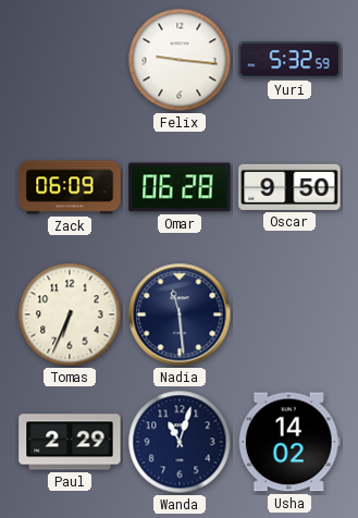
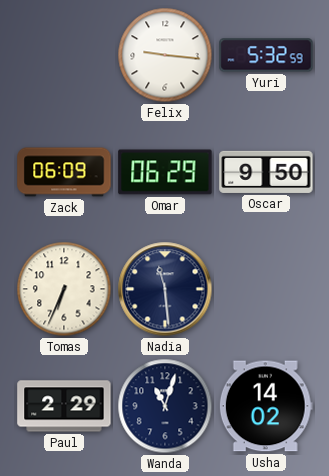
Omar: 06:28 -> 06:29
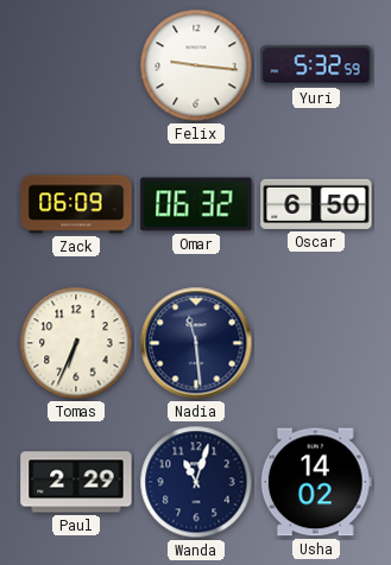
Omar: 06:29 -> 06:32
Oscar: 9:50 -> 6:50
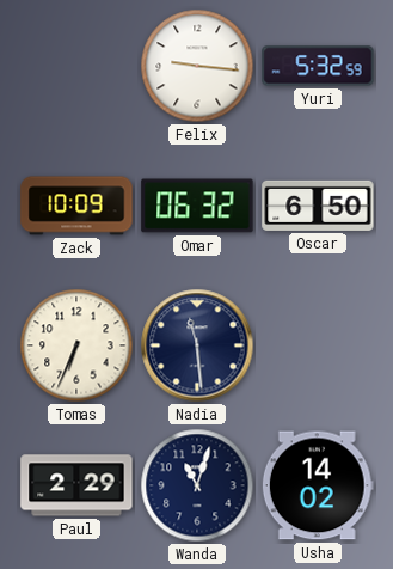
Zack: 06:09 -> 10:09
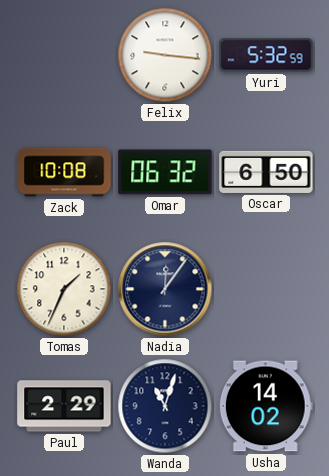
Zack: 10:09 -> 10:08
Tomas: 6:34 -> 1:34
Nadia: 11:29 -> 12:06
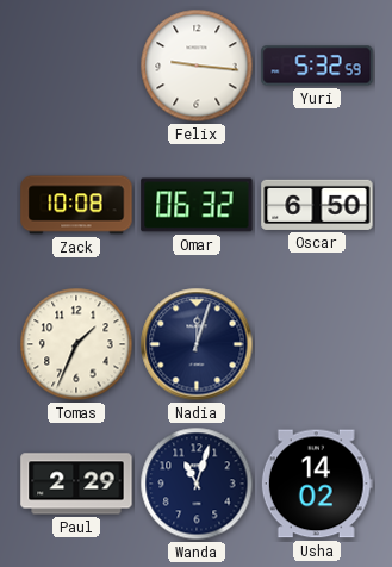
Nadia: 12:06 -> 12:03
